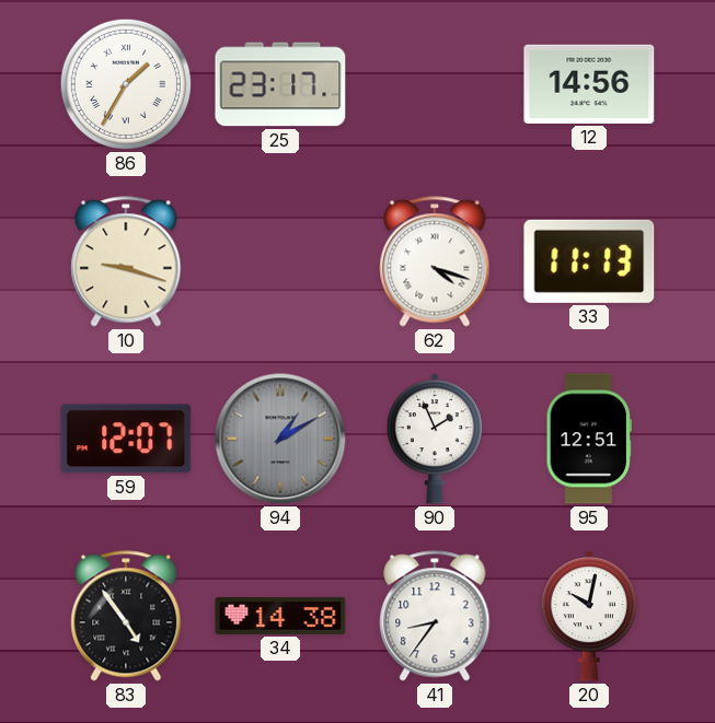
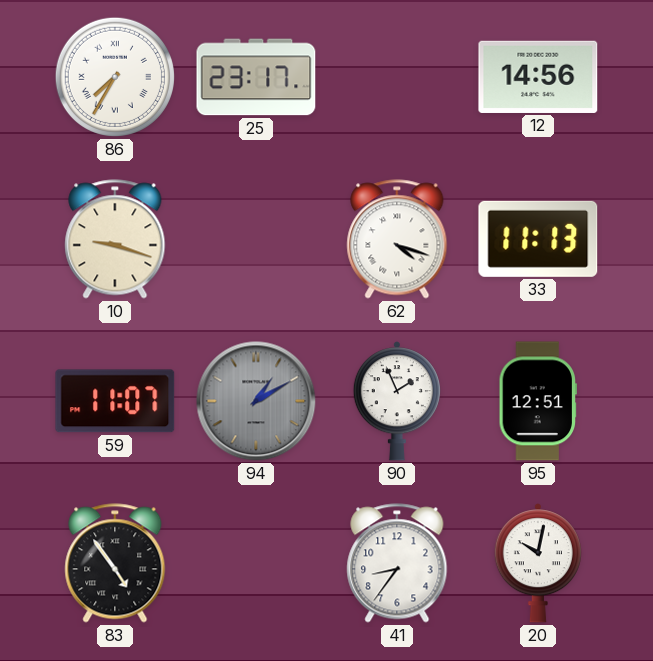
86: 1:35 -> 7:35
59: 12:07 -> 11:07
34: 14:38 -> none
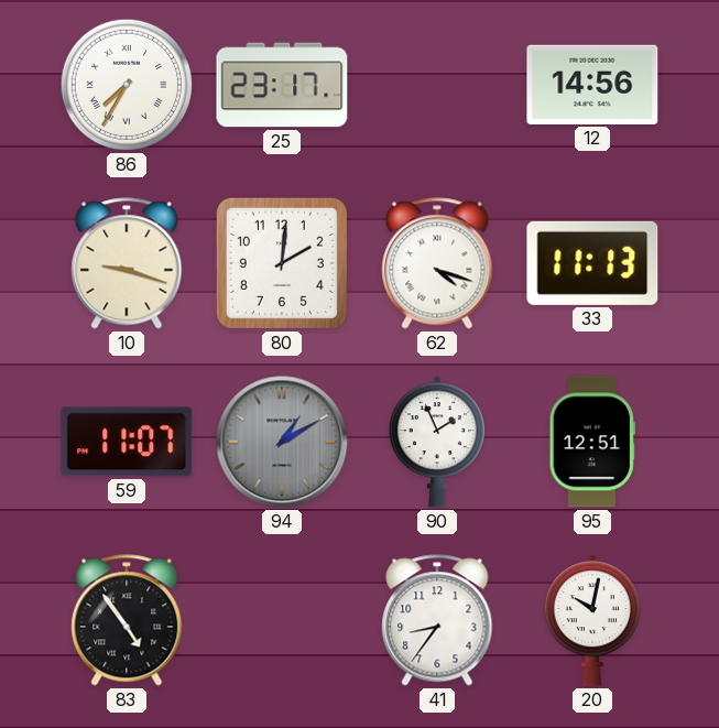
80: none -> 2:01
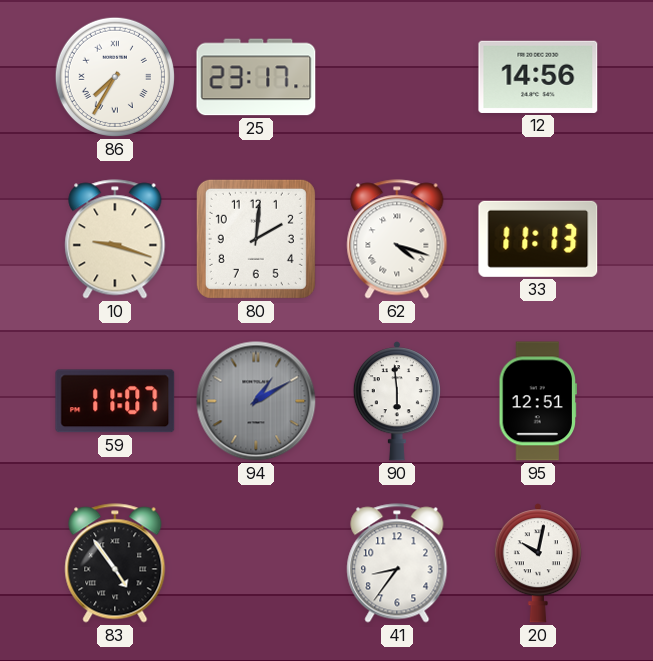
90: 1:56 -> 5:59
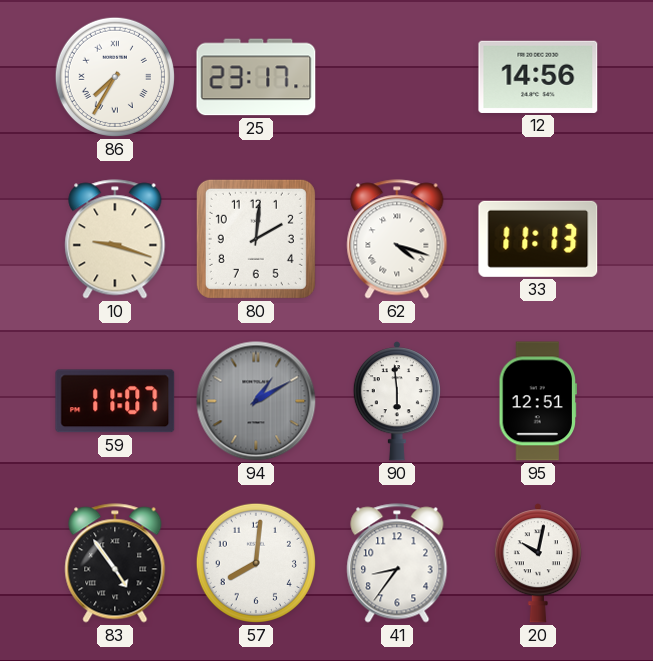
57: none -> 8:01
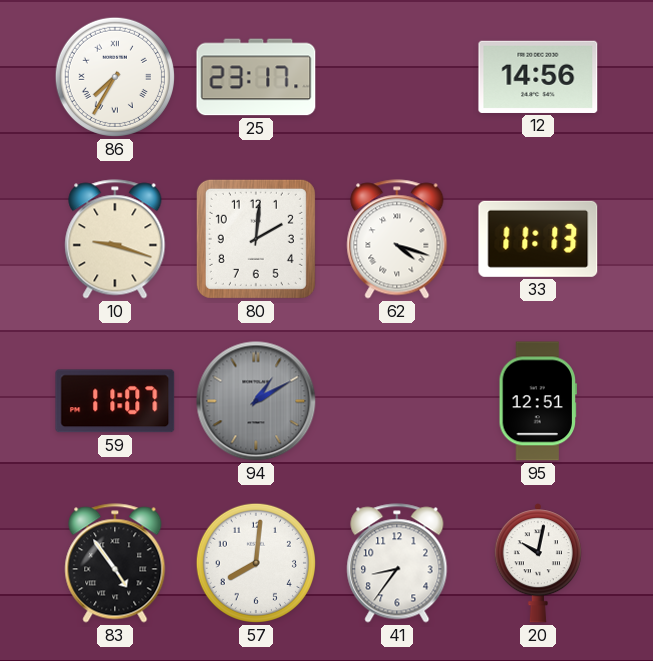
90: 5:59 -> none
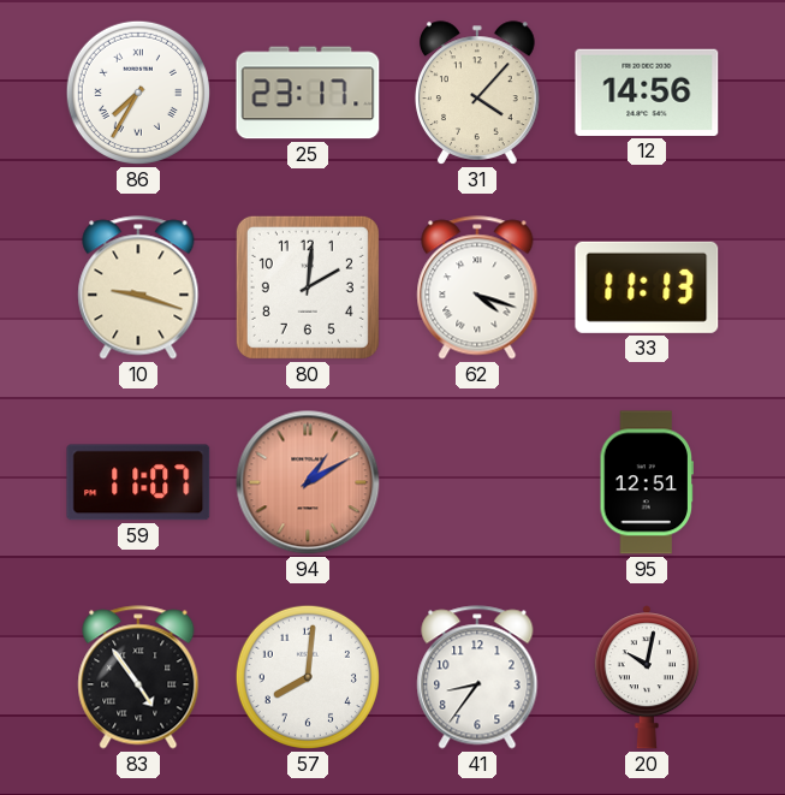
31: none -> 4:07
94 dial: grey -> salmon
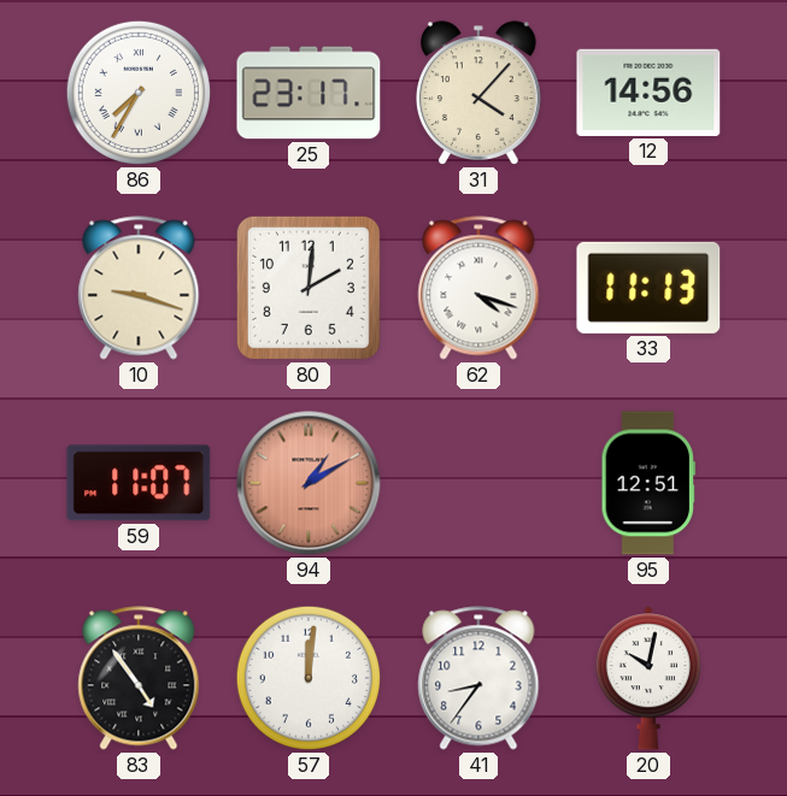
57: 8:01 -> 12:01
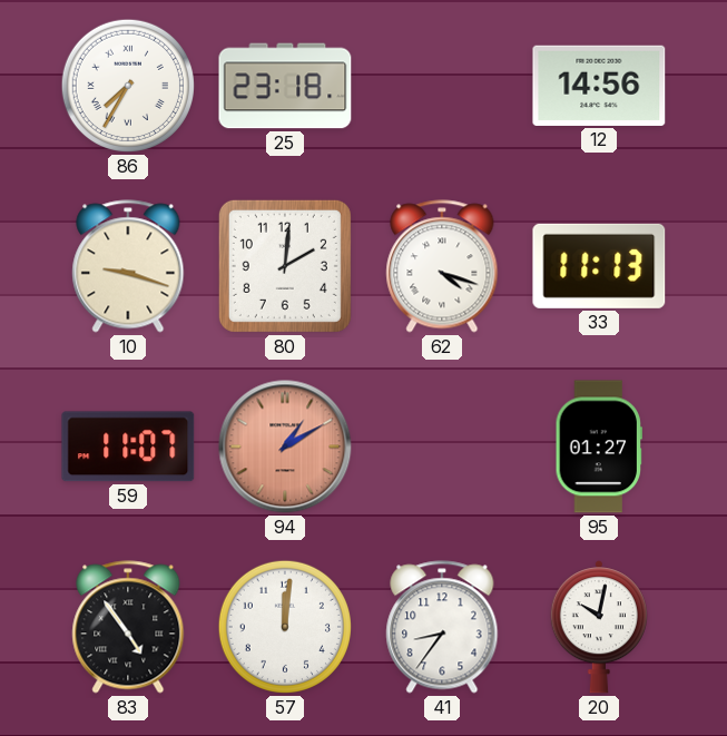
25: 23:17 -> 23:18
31: 4:07 -> none
95: 12:51 -> 01:27
